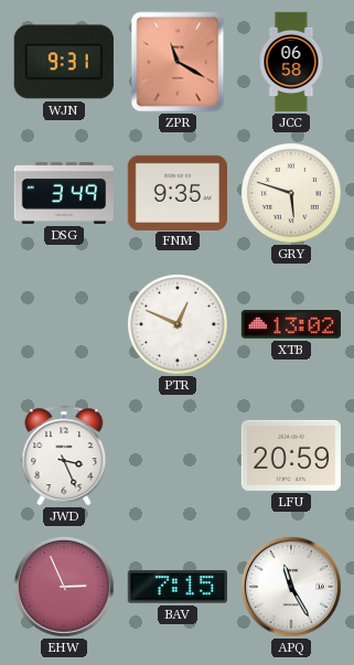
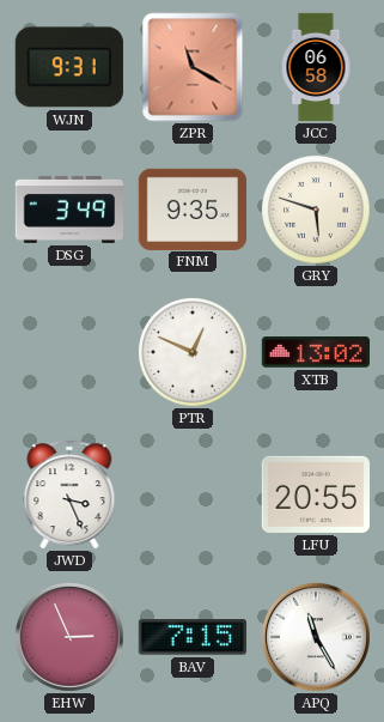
LFU: 20:59 -> 20:55
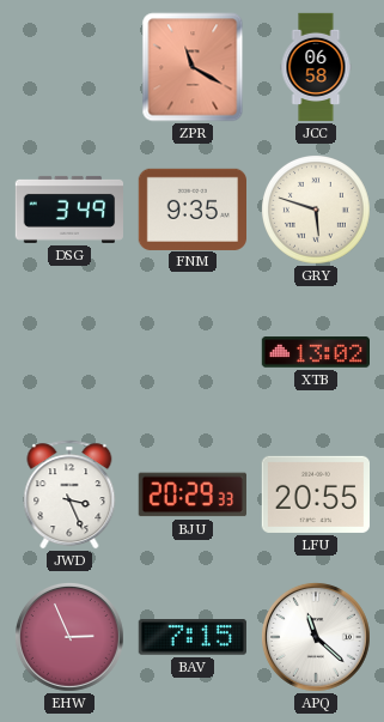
WJN: 9:31 -> none
PTR: 12:49 -> none
BJU: none -> 20:29
APQ: 11:25 -> 11:22
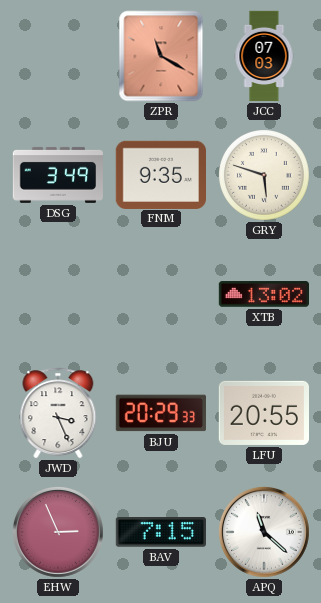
JCC: 06:58 -> 07:03
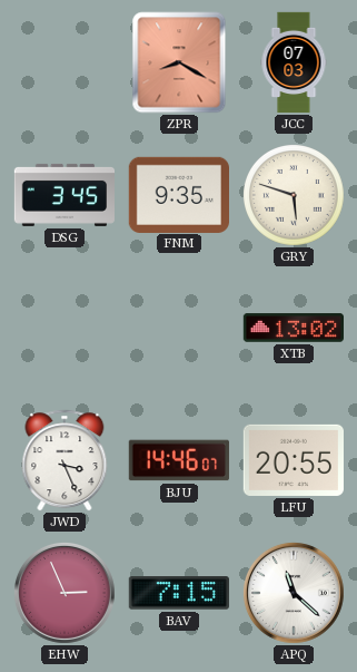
ZPR: 11:20 -> 8:20
DSG: 3:49 -> 3:45
BJU: 20:29 -> 14:46
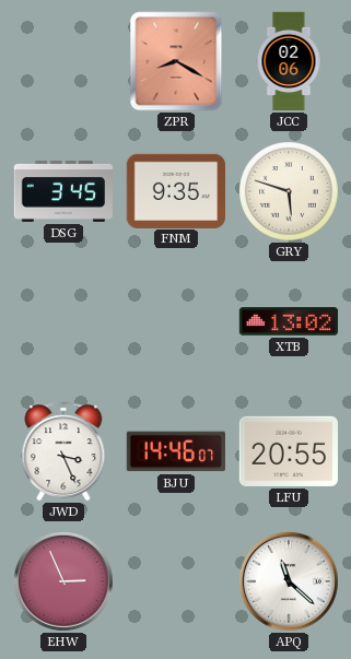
JCC: 07:03 -> 02:06
BAV: 7:15 -> none
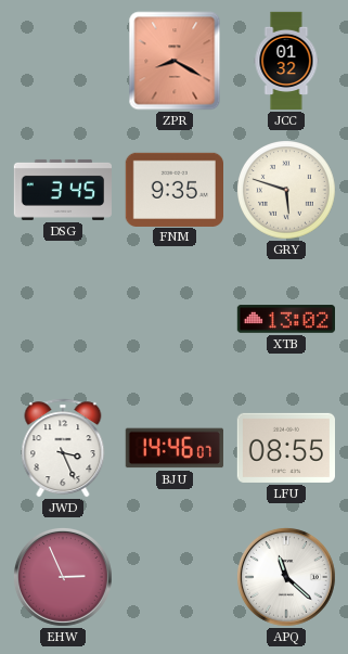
JCC: 02:06 -> 01:32
LFU: 20:55 -> 08:55
